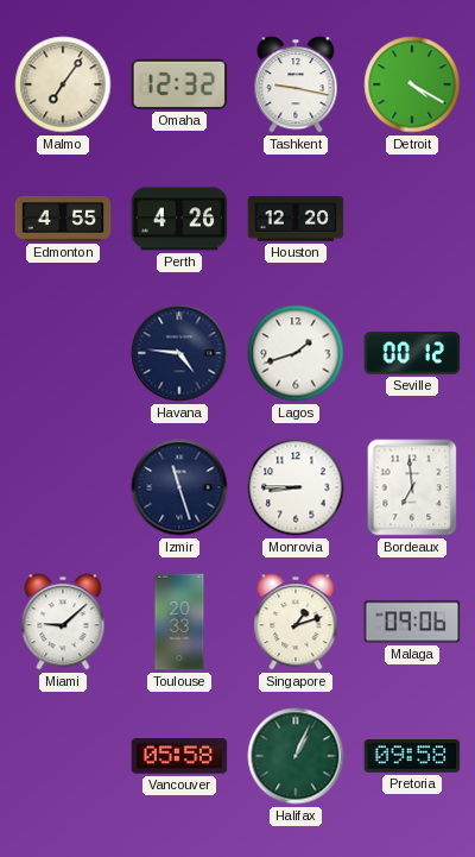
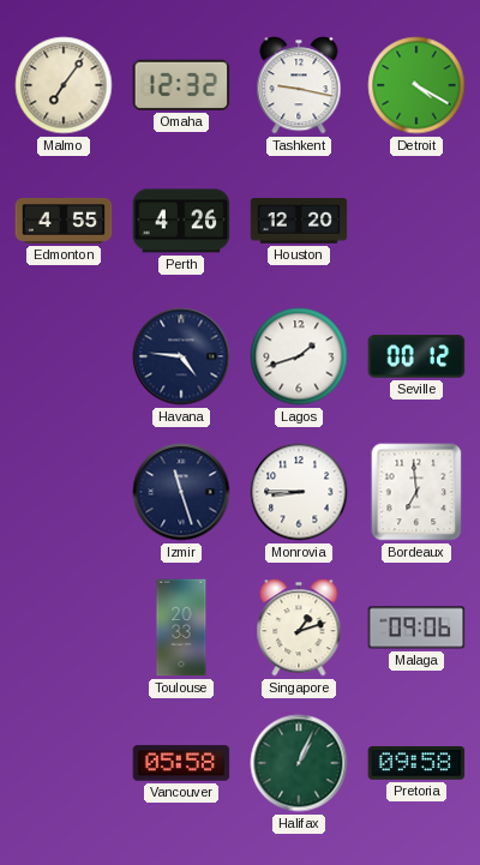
Miami: 9:08 -> none
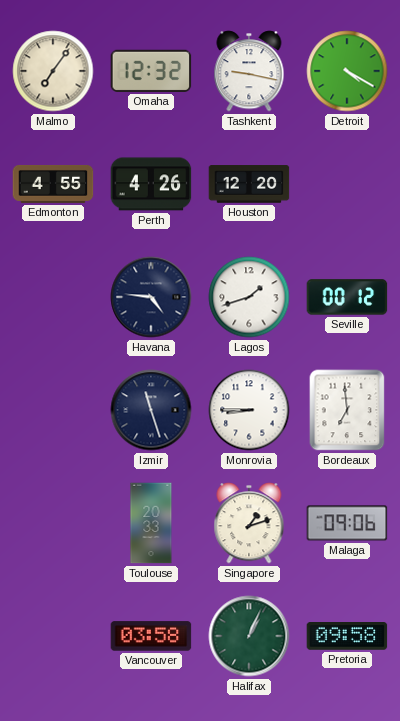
Vancouver: 05:58 -> 03:58
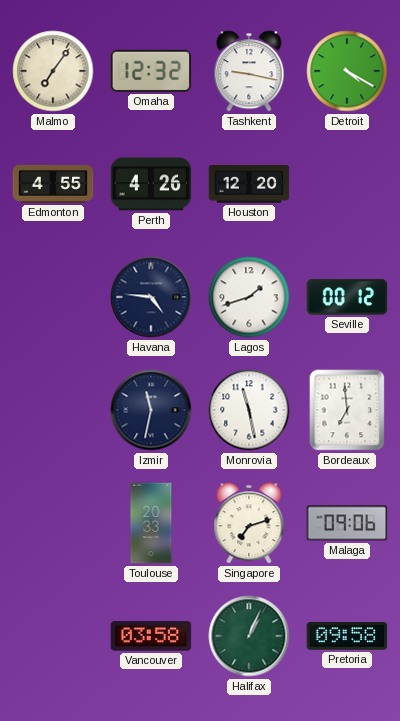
Izmir: 11:27 -> 11:32
Monrovia: 8:45 -> 11:28
Singapore: 1:12 -> 7:12
